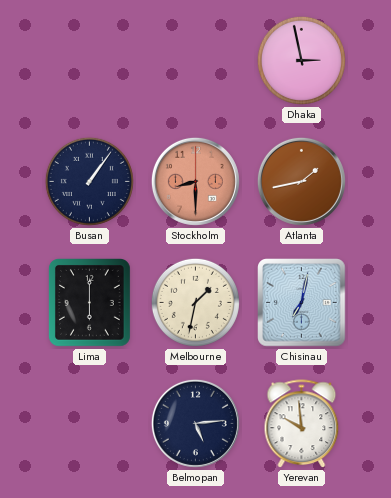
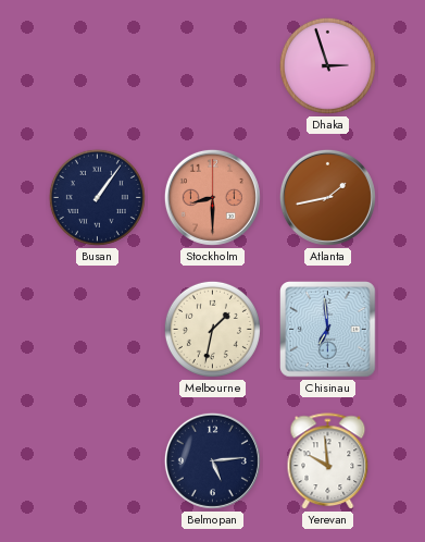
Dhaka: 2:58 -> 2:57
Lima: 6:00 -> none
Chisinau: 7:02 -> 6:59
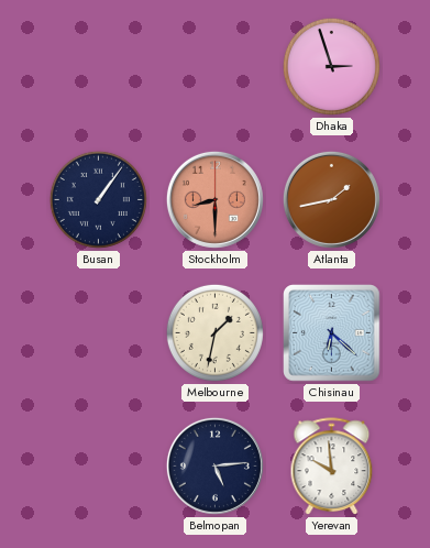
Chisinau: 6:59 -> 6:22
